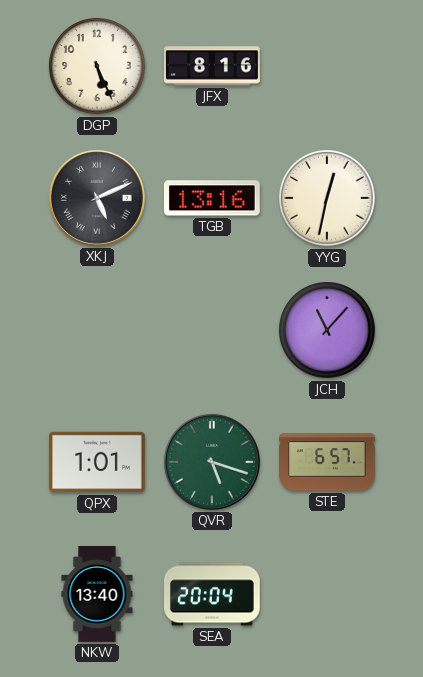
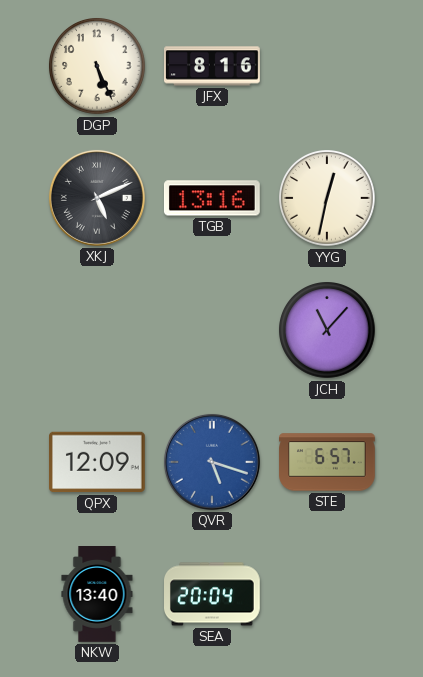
QPX: 1:01 -> 12:09
QVR dial: green -> blue
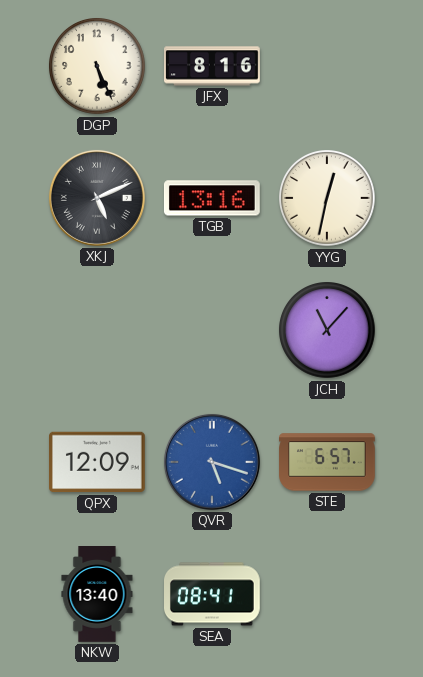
SEA: 20:04 -> 08:41
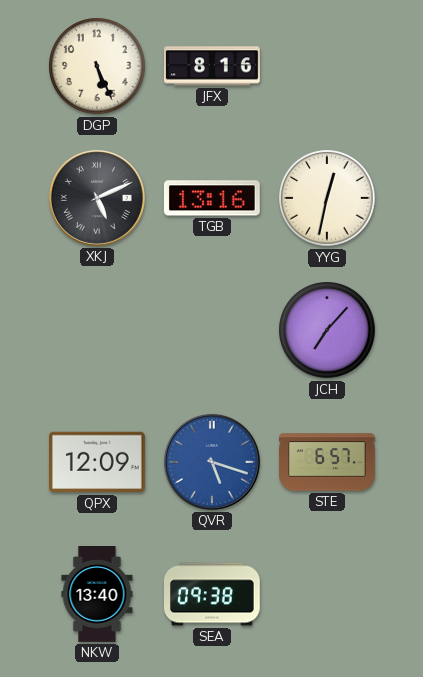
JCH: 11:07 -> 7:07
SEA: 08:41 -> 09:38
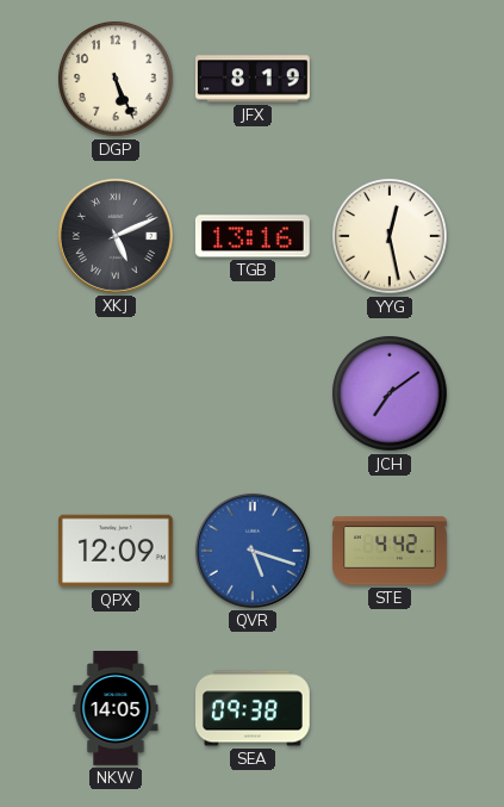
JFX: 8:16 -> 8:19
YYG: 12:32 -> 12:28
JCH: 7:07 -> 7:09
STE: 6:57 -> 4:42
NKW: 13:40 -> 14:05
